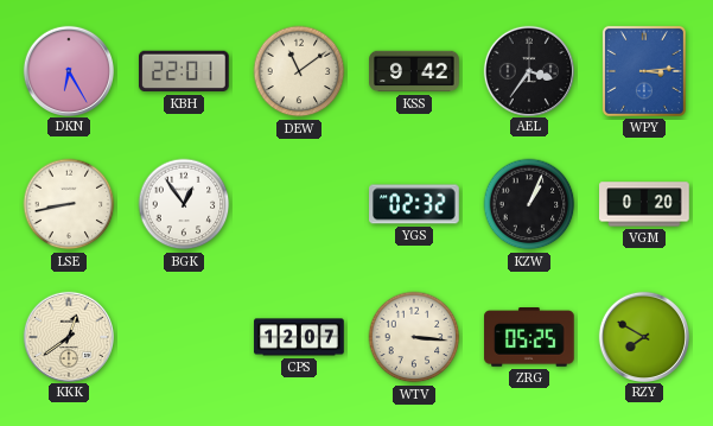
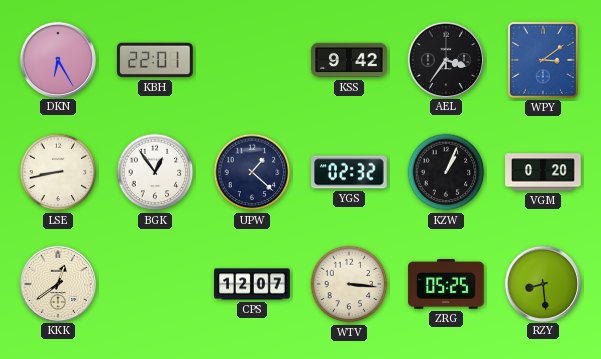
DEW: 11:09 -> none
WPY: 3:14 -> 3:09
UPW: none -> 1:22
RZY: 7:50 -> 8:29
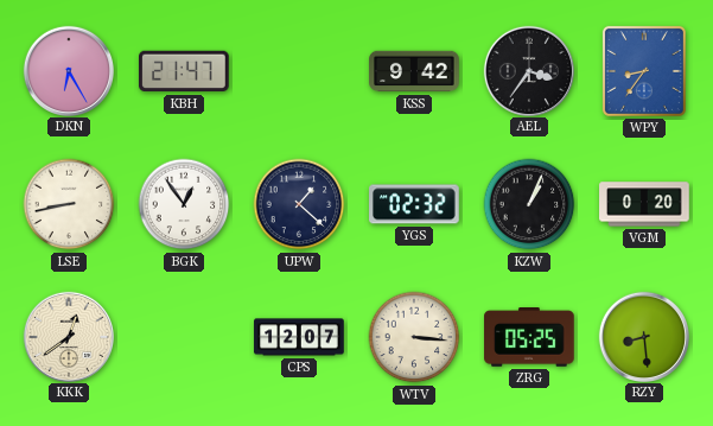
KBH: 22:01 -> 21:47
WPY: 3:09 -> 8:36
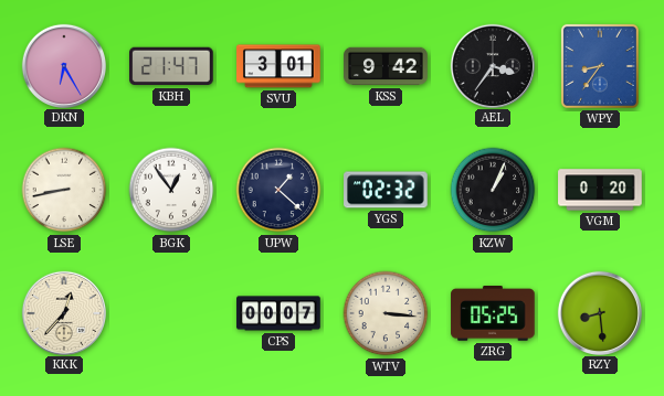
SVU: none -> 3:01
KKK: 12:39 -> 12:37
CPS: 12:07 -> 00:07
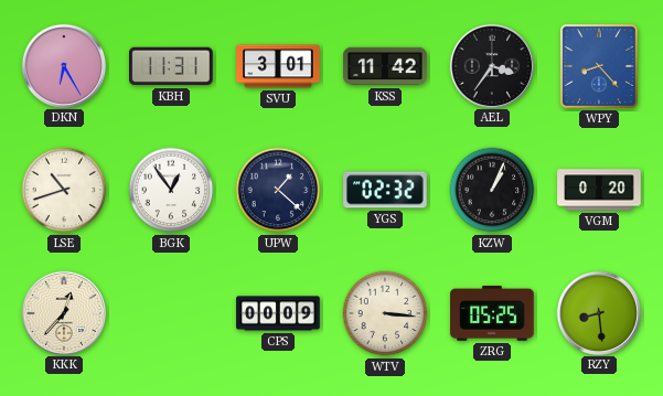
KBH: 21:47 -> 11:31
KSS: 9:42 -> 11:42
WPY: 8:36 -> 8:23
LSE: 8:43 -> 10:42
CPS: 00:07 -> 00:09
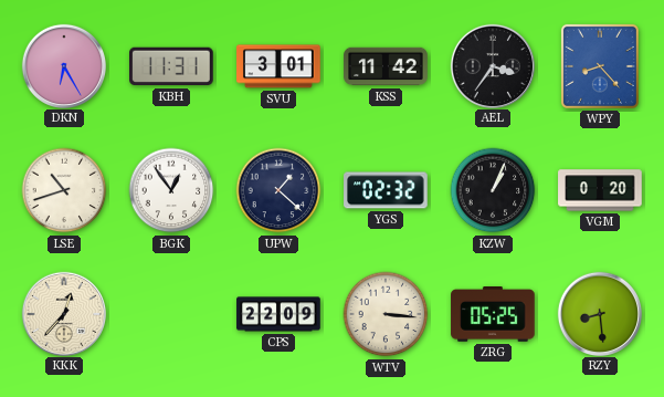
CPS: 00:09 -> 22:09
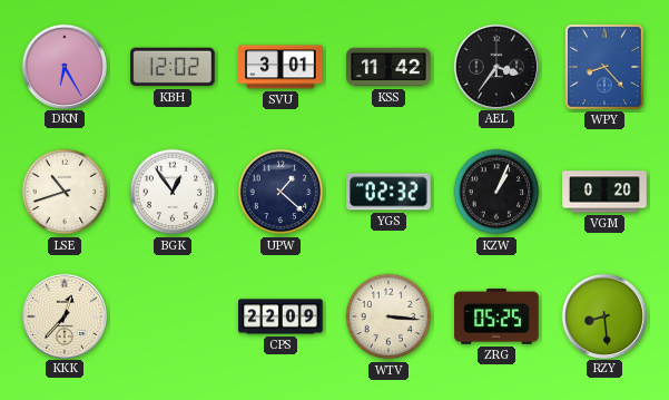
KBH: 11:31 -> 12:02
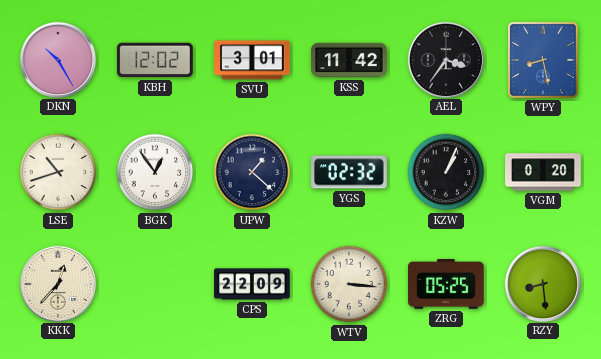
DKN: 6:25 -> 10:25
WPY: 8:23 -> 8:28
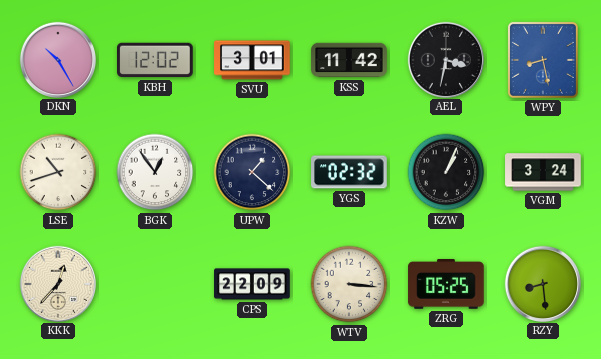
AEL: 3:36 -> 3:32
VGM: 0:20 -> 3:24
